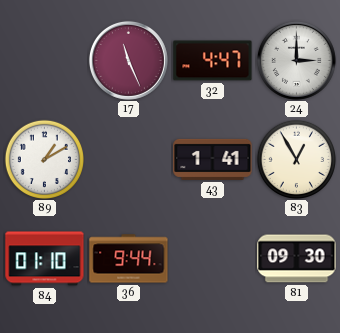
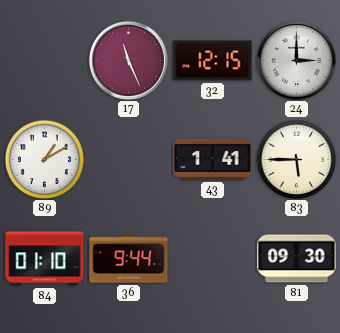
32: 4:47 -> 12:15
83: 12:55 -> 5:45
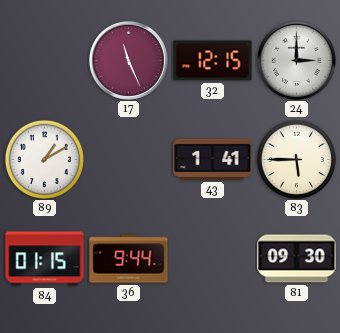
84: 01:10 -> 01:15
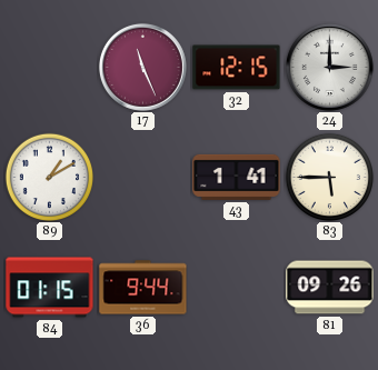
81: 09:30 -> 09:26
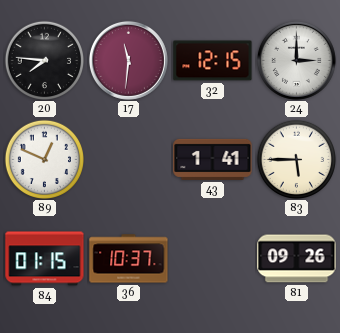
20: none -> 7:46
17: 11:26 -> 11:31
89: 1:10 -> 12:49
36: 9:44 -> 10:37
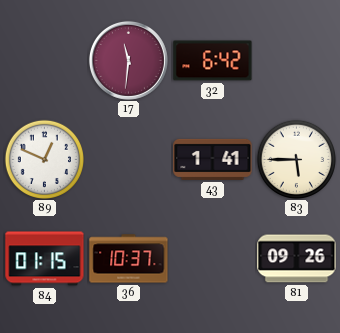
20: 7:46 -> none
32: 12:15 -> 6:42
24: 3:00 -> none
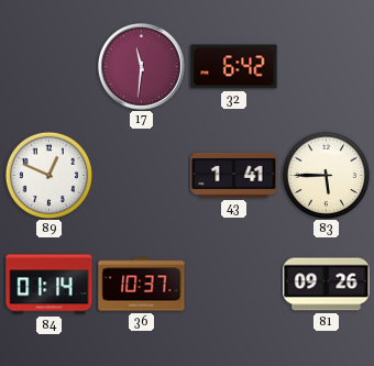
84: 01:15 -> 01:14
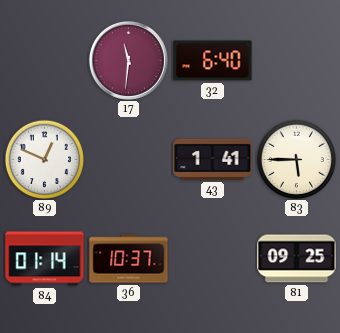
32: 6:42 -> 6:40
81: 09:26 -> 09:25
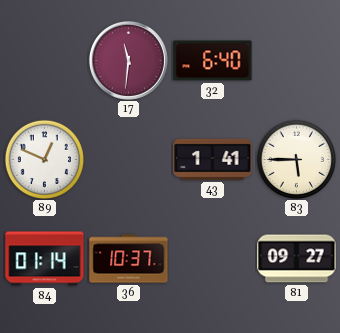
81: 09:25 -> 09:27
